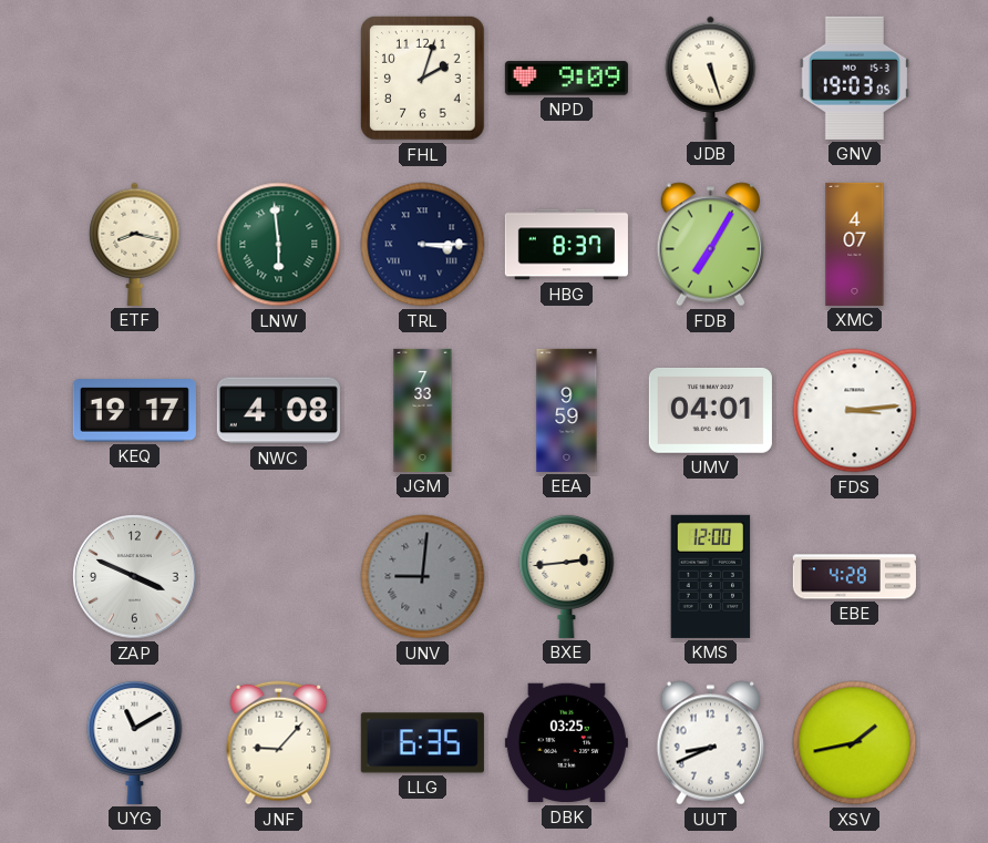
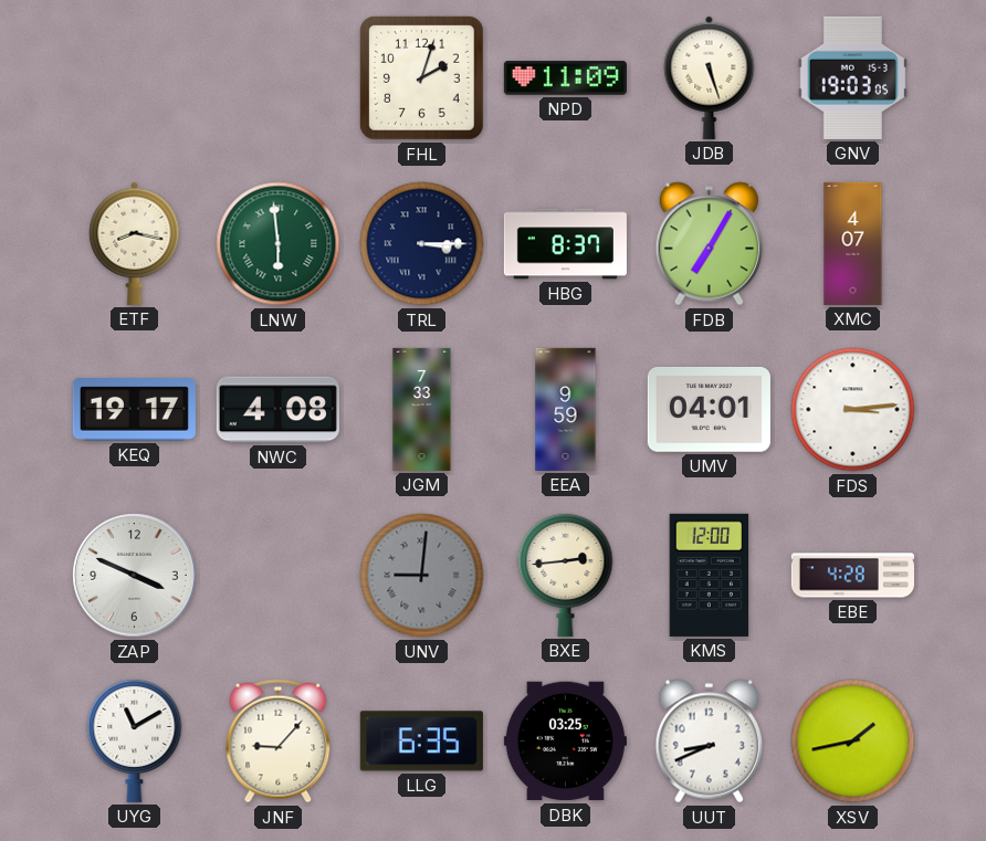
NPD: 9:09 -> 11:09
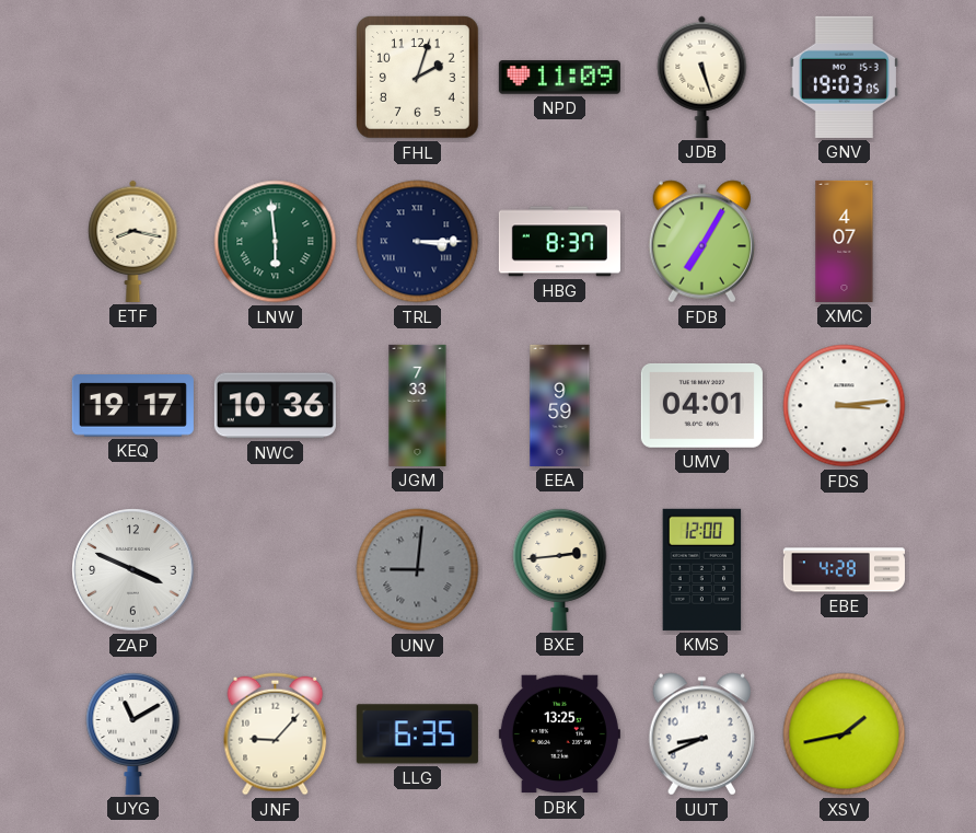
NWC: 4:08 -> 10:36
DBK: 03:25 -> 13:25
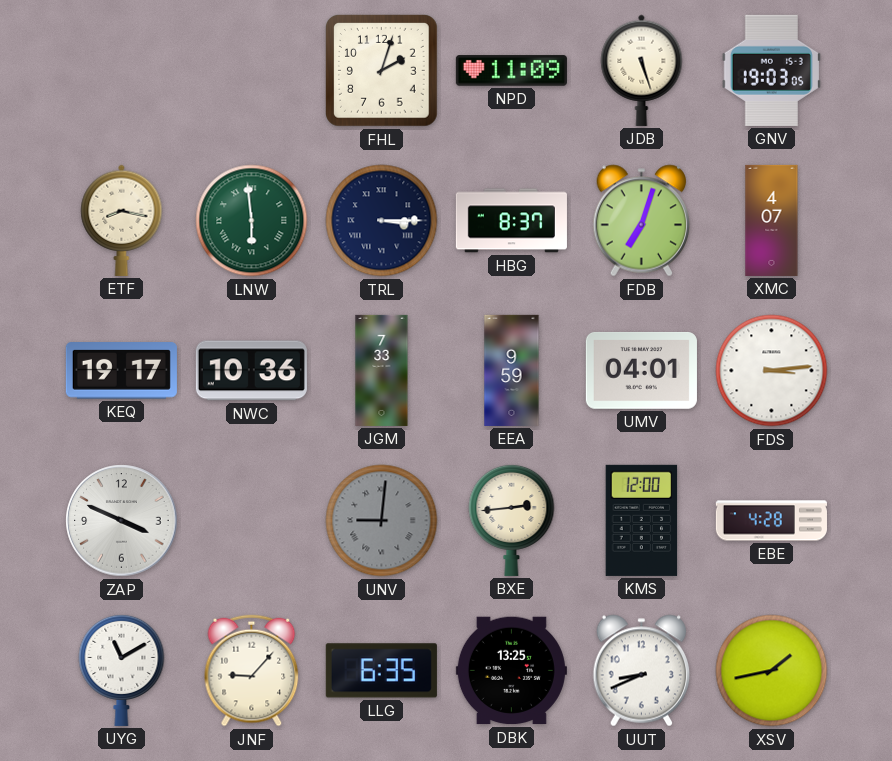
FDB: 7:05 -> 7:03
